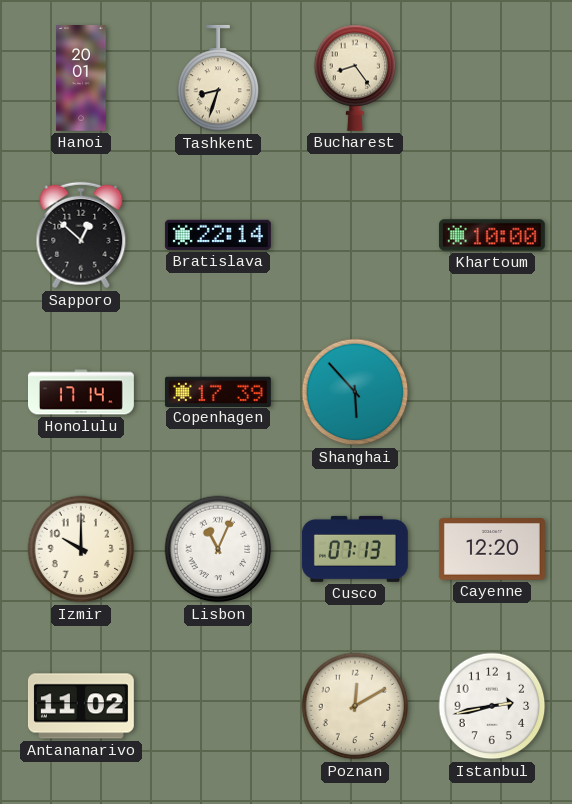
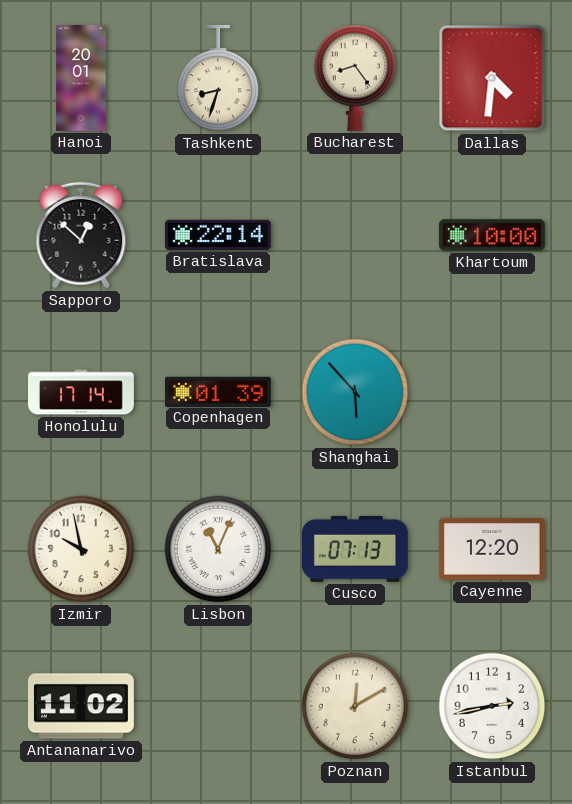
Dallas: none -> 4:31
Copenhagen: 17:39 -> 01:39
Izmir: 10:00 -> 9:58
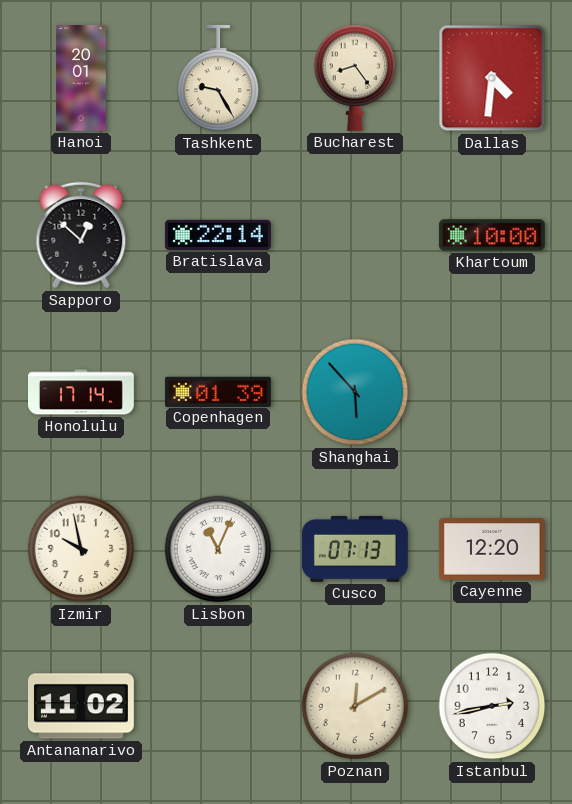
Tashkent: 8:33 -> 9:25
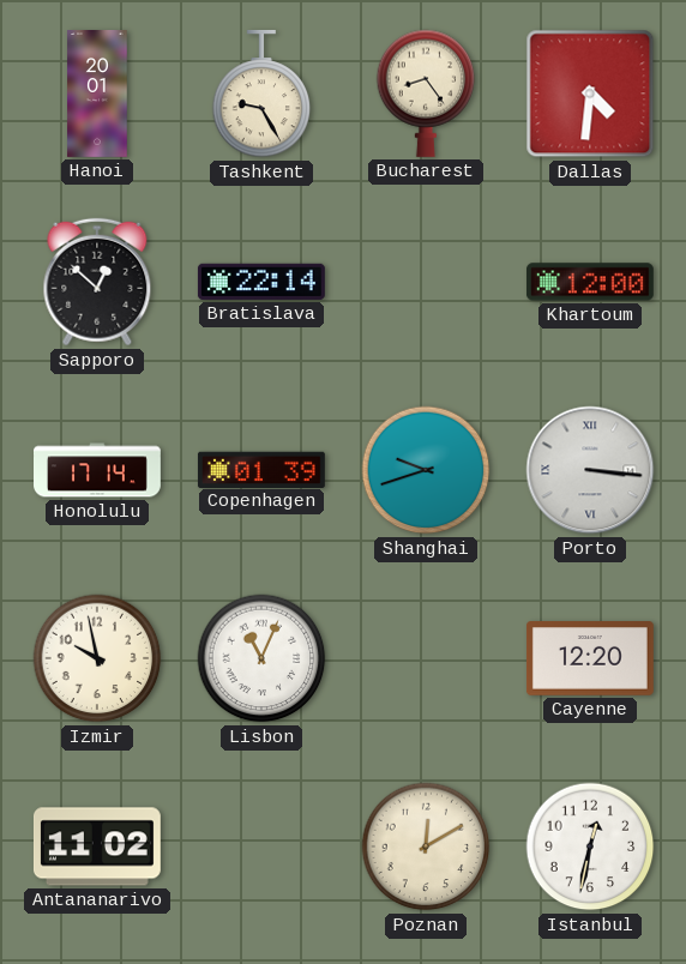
Khartoum: 10:00 -> 12:00
Shanghai: 5:53 -> 9:42
Porto: none -> 3:16
Cusco: 07:13 -> none
Istanbul: 2:43 -> 12:32
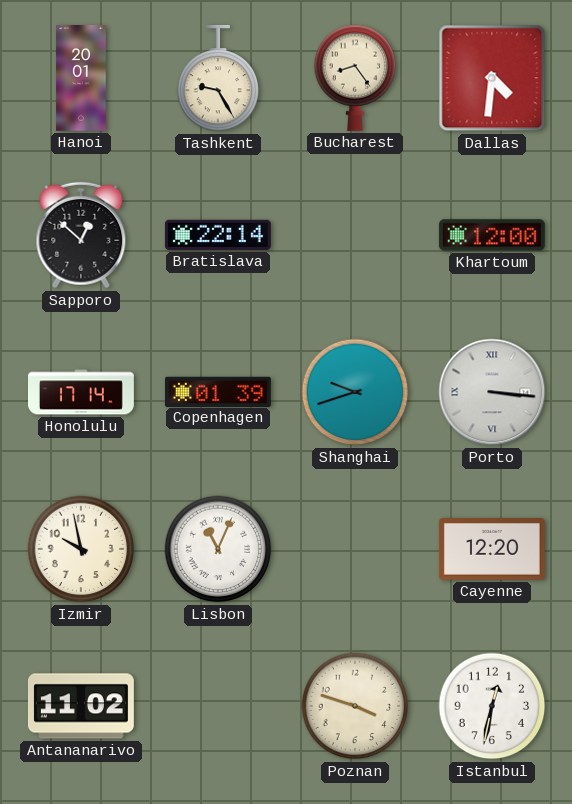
Poznan: 12:10 -> 3:48
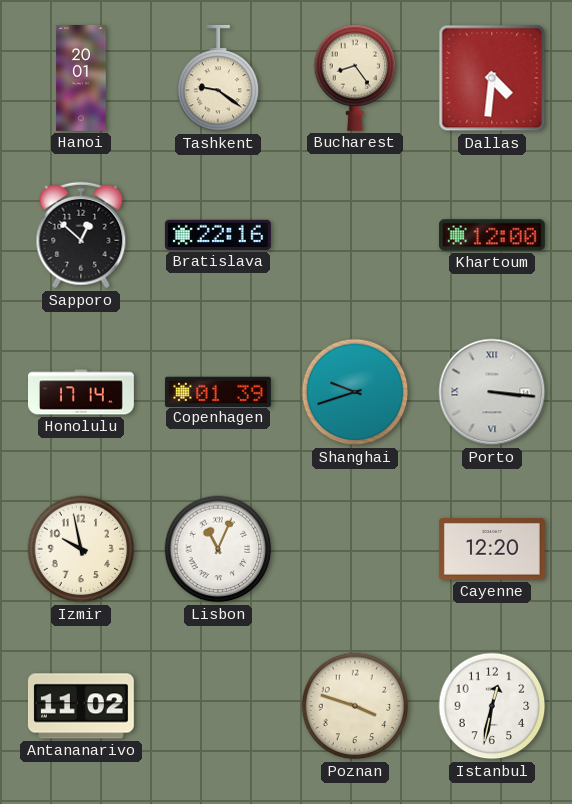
Tashkent: 9:25 -> 9:21
Bratislava: 22:14 -> 22:16
